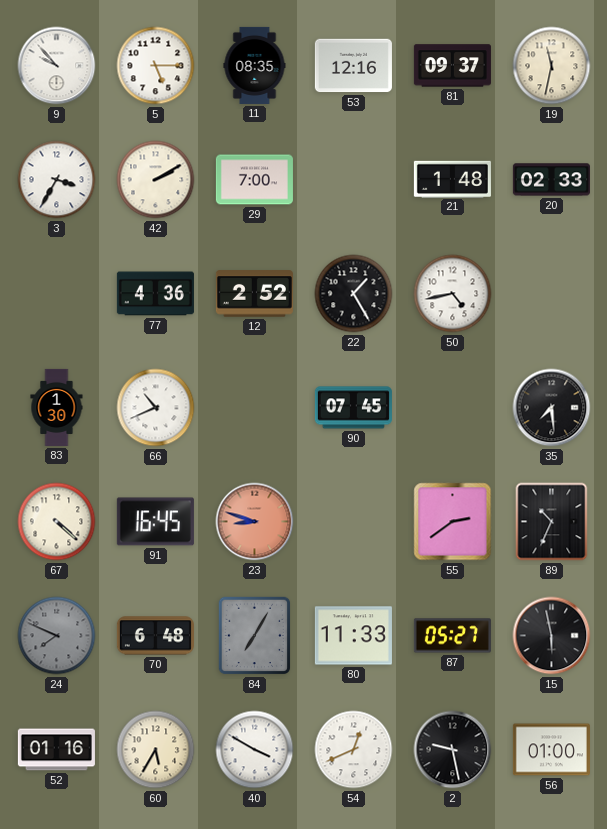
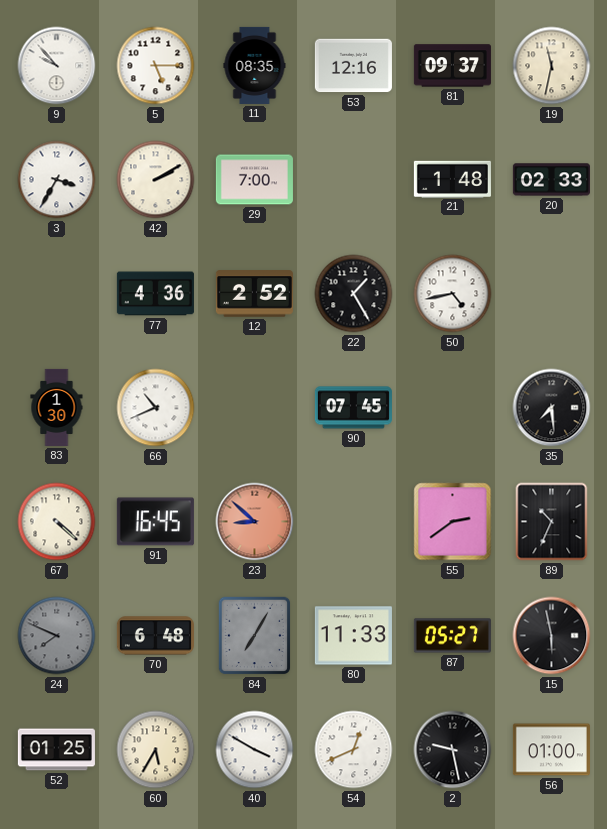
23: 8:48 -> 8:52
52: 01:16 -> 01:25
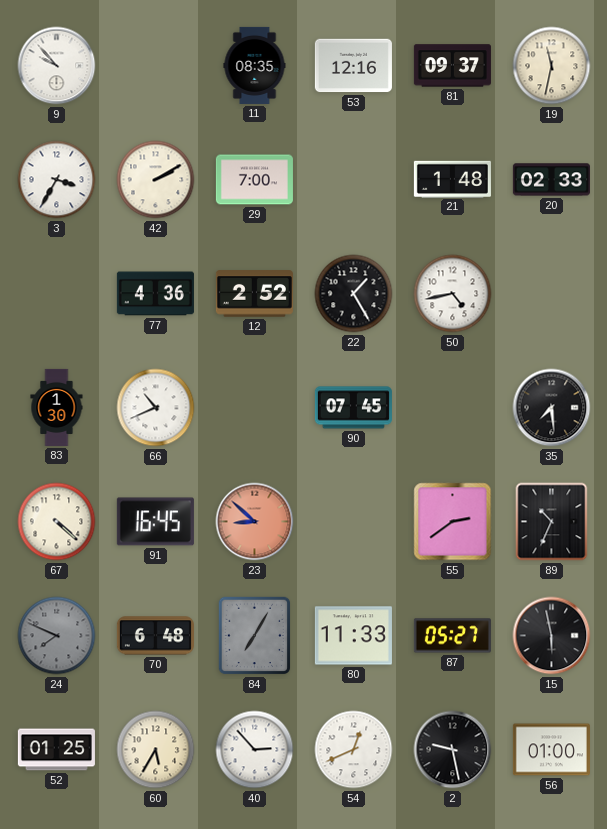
5: 5:15 -> none
40: 3:50 -> 2:53
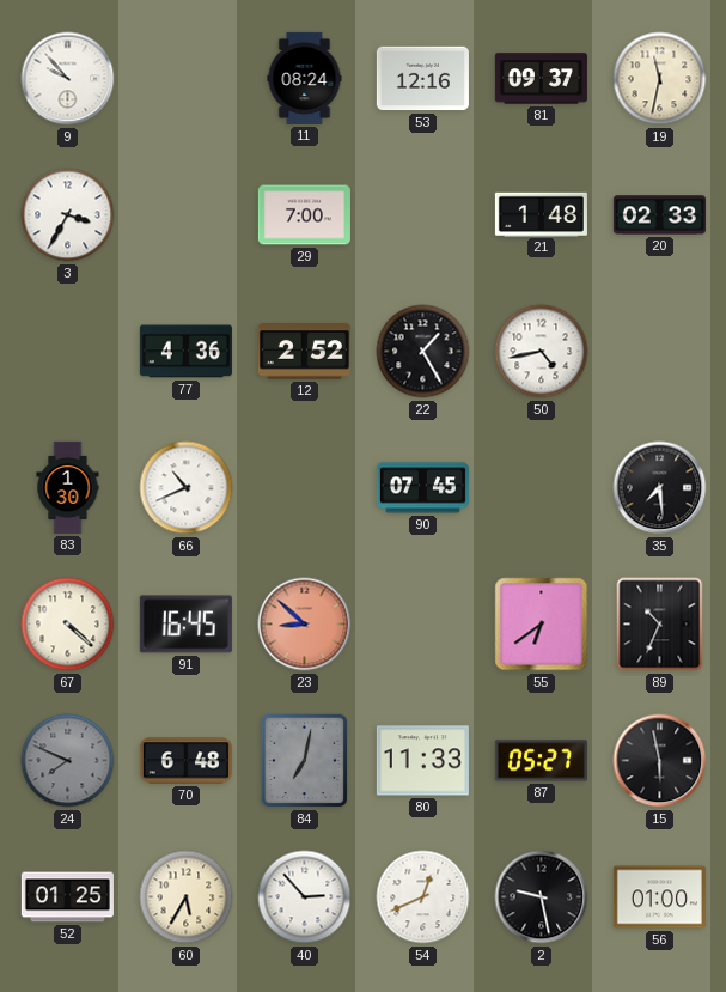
11: 08:35 -> 08:24
42: 2:10 -> none
55: 2:39 -> 6:39
84: 7:05 -> 7:02
